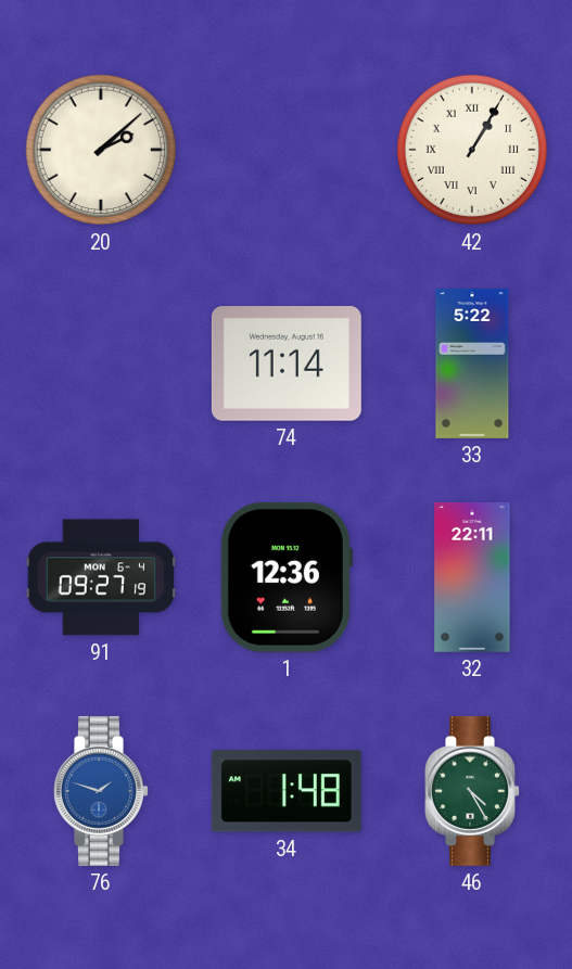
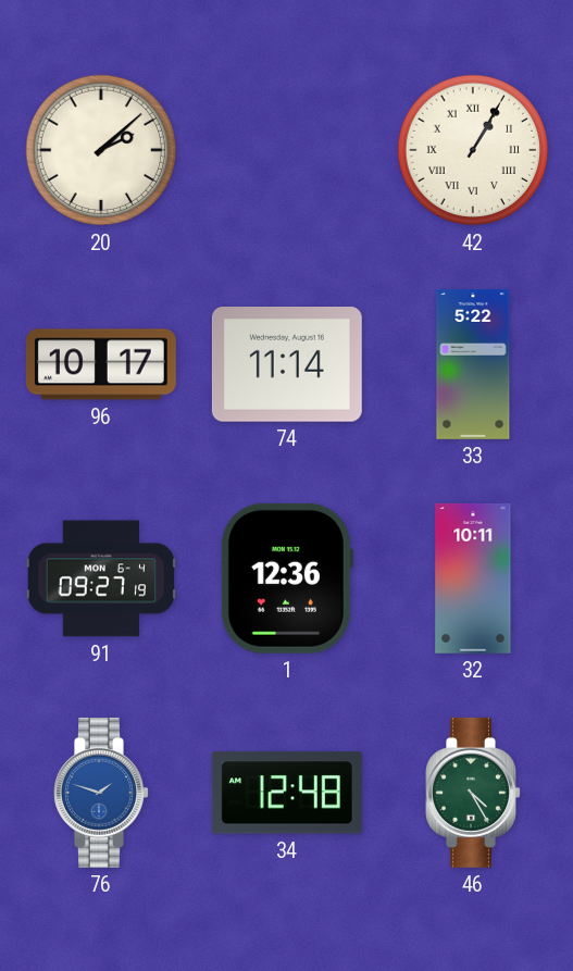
96: none -> 10:17
32: 22:11 -> 10:11
34: 1:48 -> 12:48
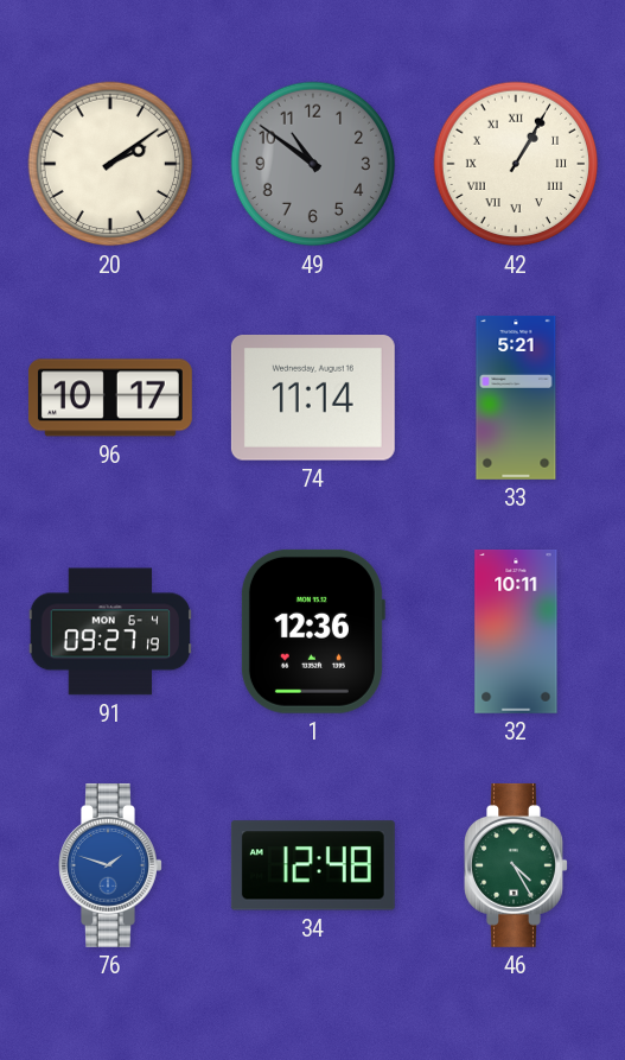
20: 2:08 -> 2:09
49: none -> 10:51
33: 5:22 -> 5:21
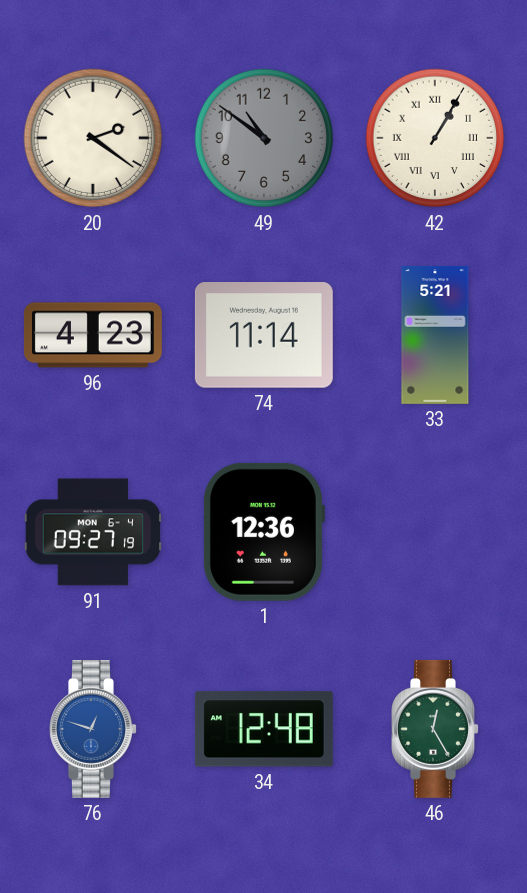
20: 2:09 -> 2:21
96: 10:17 -> 4:23
32: 10:11 -> none
76: 1:48 -> 12:48
46: 4:25 -> 12:25
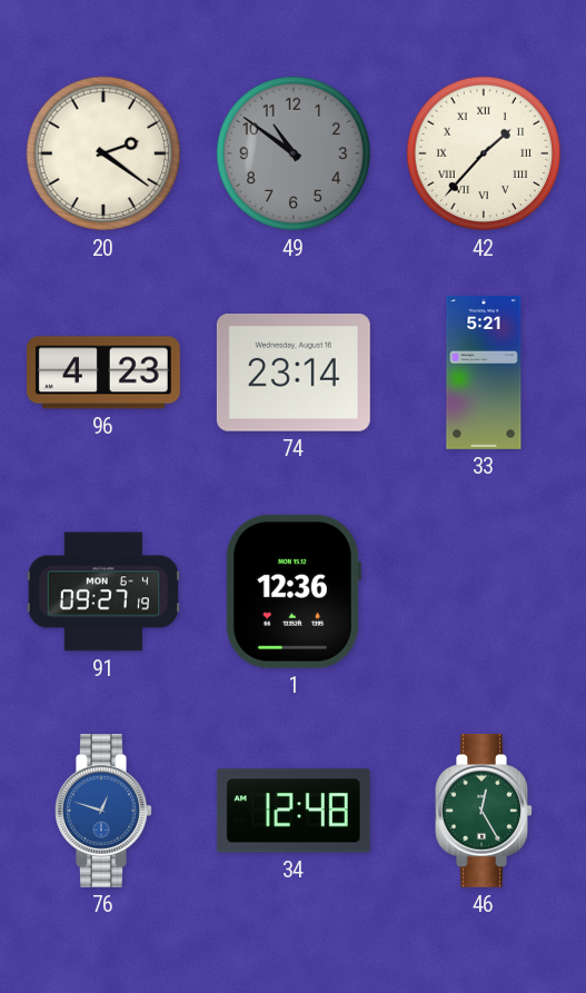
42: 1:05 -> 1:37
74: 11:14 -> 23:14
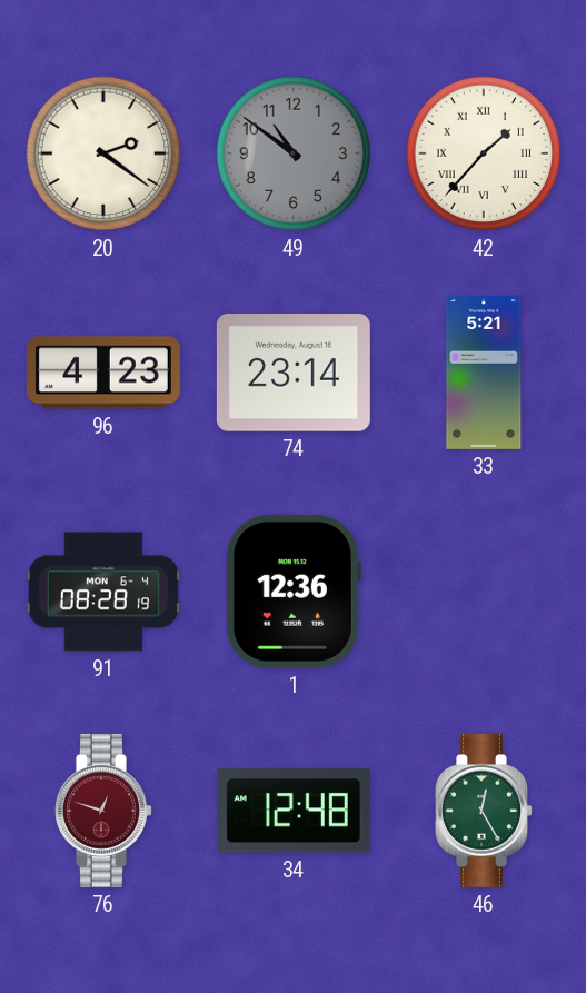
91: 09:27 -> 08:28
76 dial: blue -> burgundy
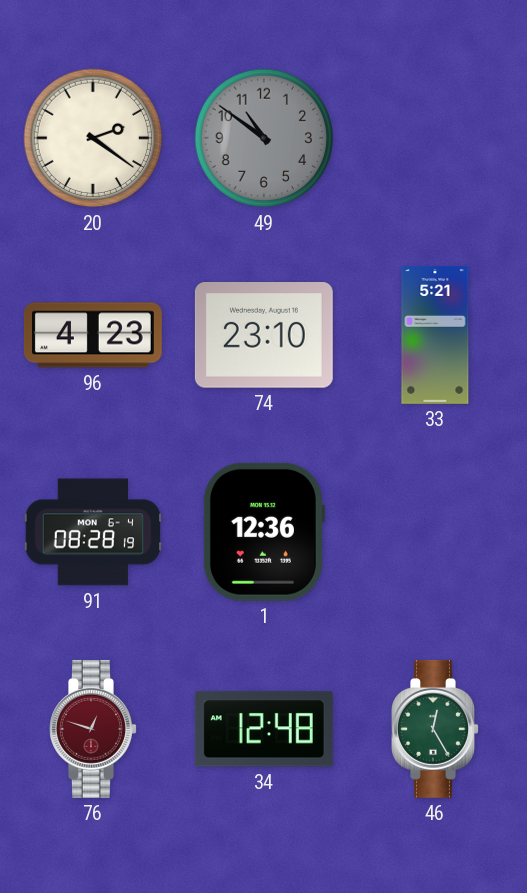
42: 1:37 -> none
74: 23:14 -> 23:10
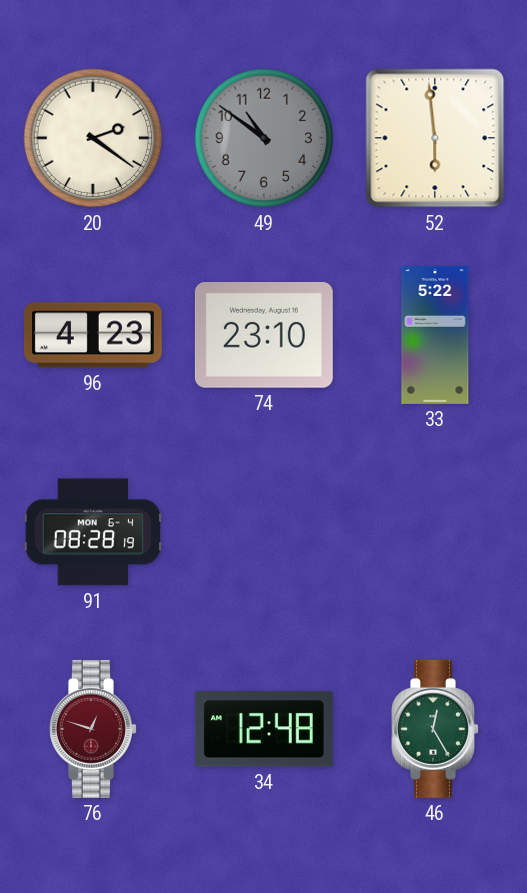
52: none -> 5:59
33: 5:21 -> 5:22
1: 12:36 -> none
